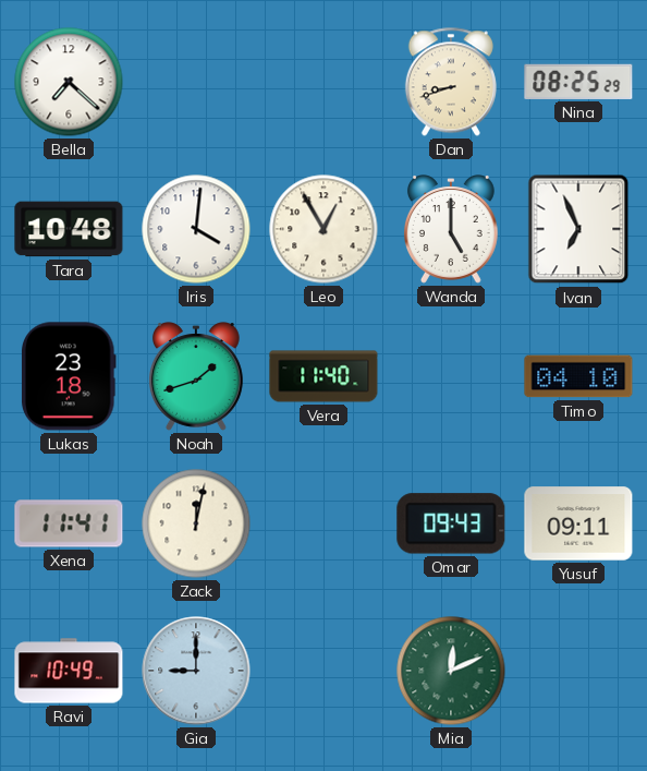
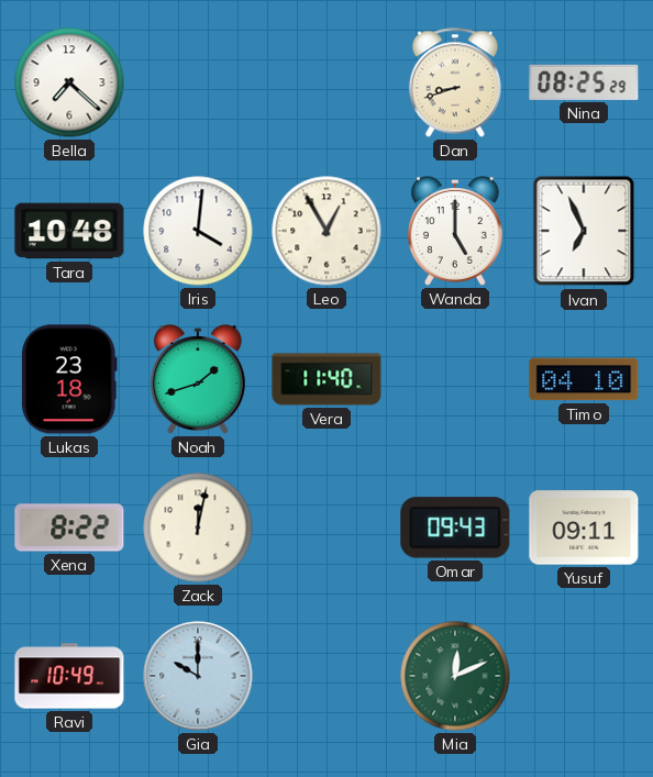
Xena: 11:41 -> 8:22
Gia: 9:00 -> 10:00
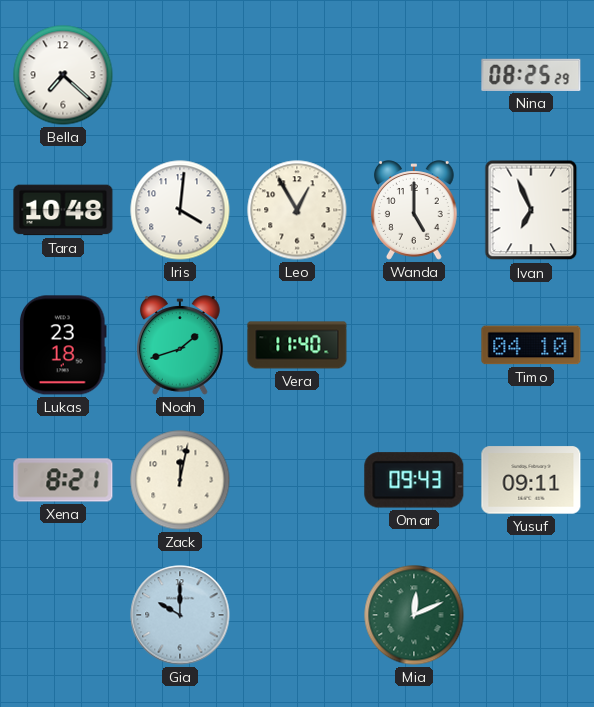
Dan: 8:42 -> none
Xena: 8:22 -> 8:21
Ravi: 10:49 -> none
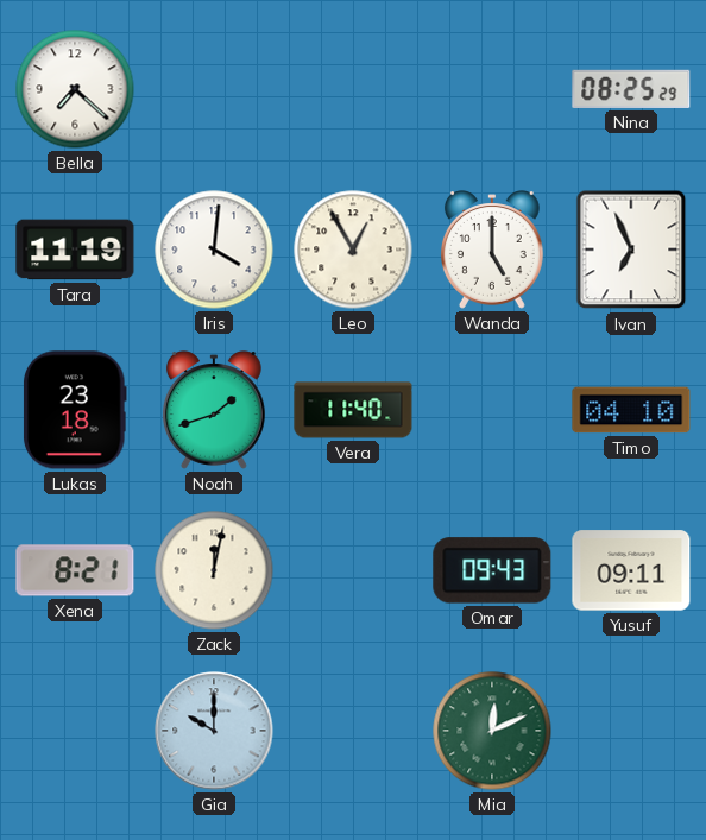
Tara: 10:48 -> 11:19
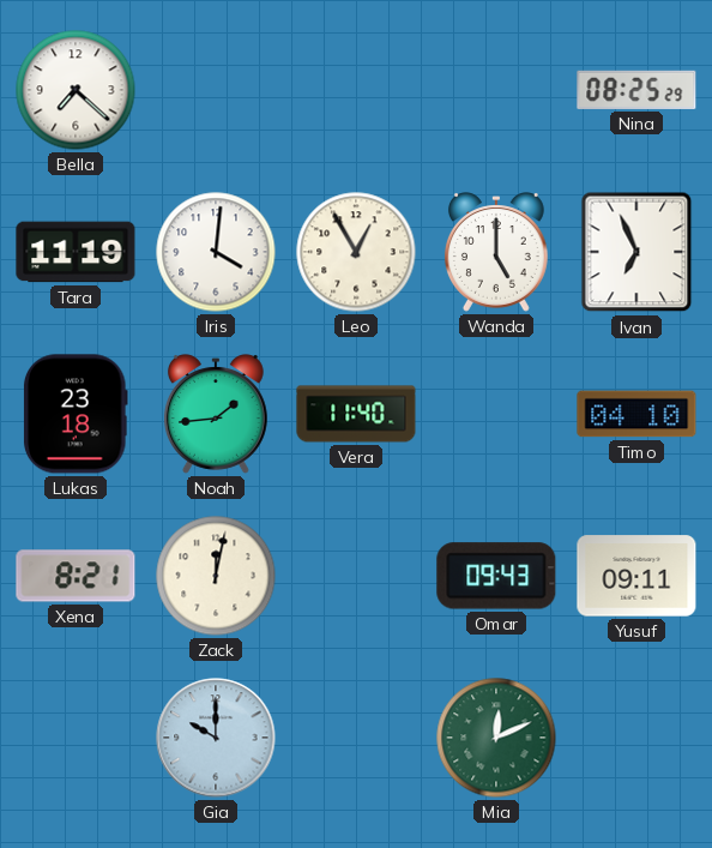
Noah: 1:42 -> 1:44
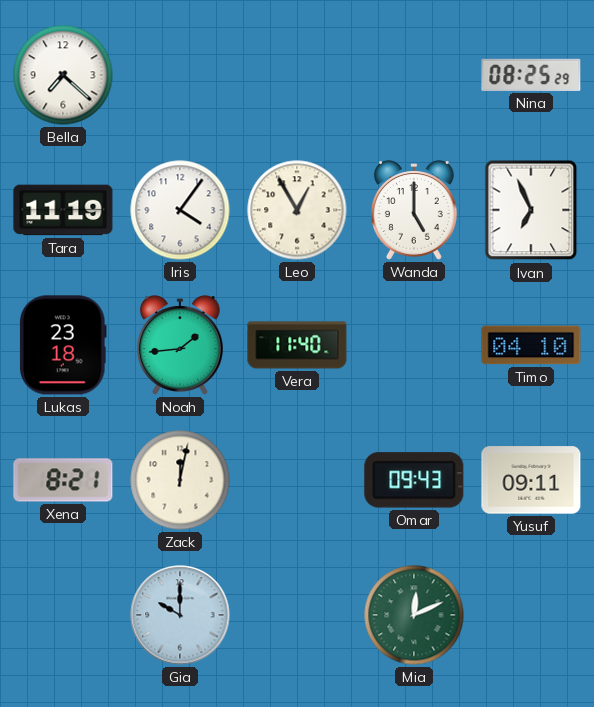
Iris: 4:01 -> 4:06
